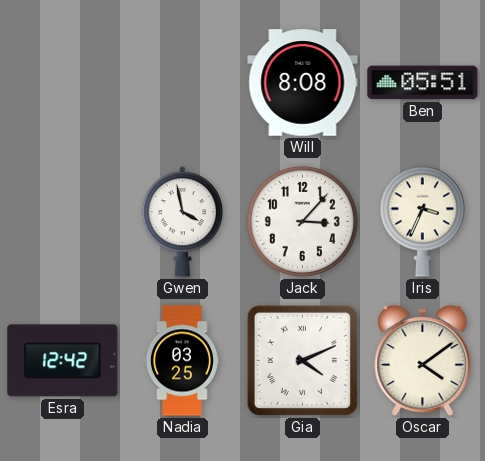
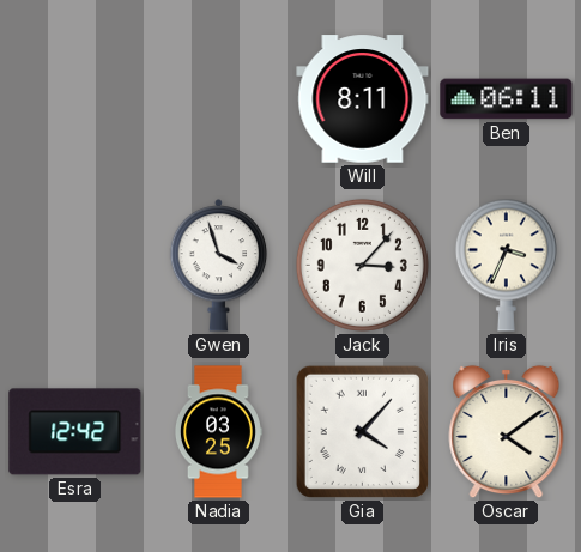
Will: 8:08 -> 8:11
Ben: 05:51 -> 06:11
Gwen: 3:58 -> 3:57
Gia: 4:11 -> 4:07
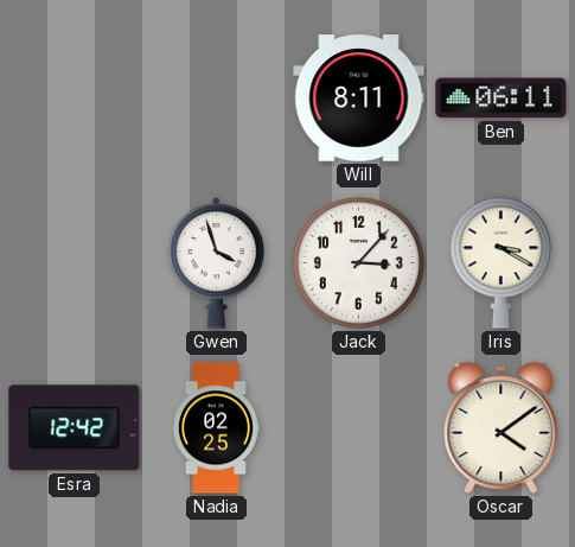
Iris: 3:34 -> 3:20
Nadia: 03:25 -> 02:25
Gia: 4:07 -> none
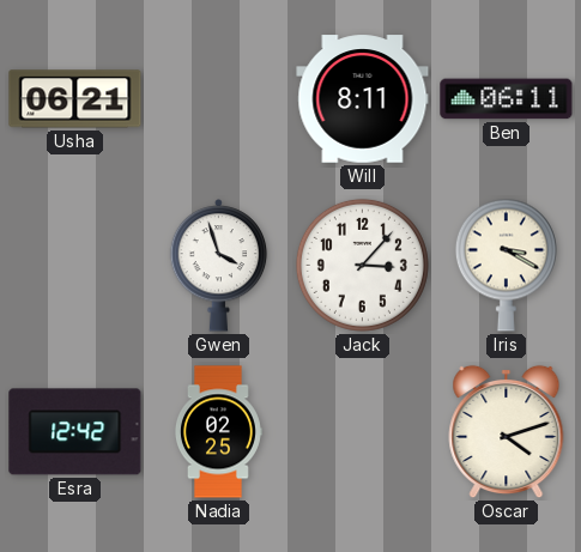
Usha: none -> 06:21
Oscar: 4:09 -> 4:12
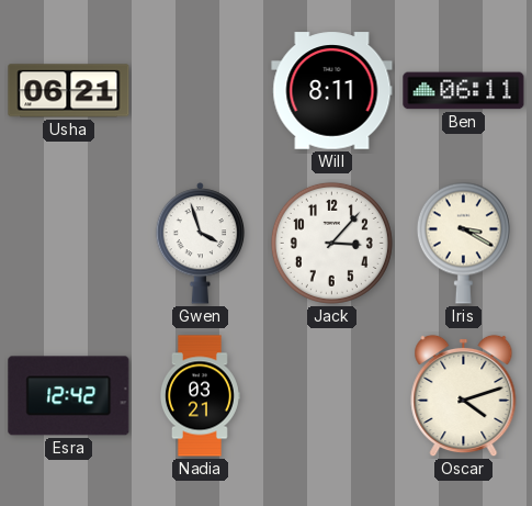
Nadia: 02:25 -> 03:21
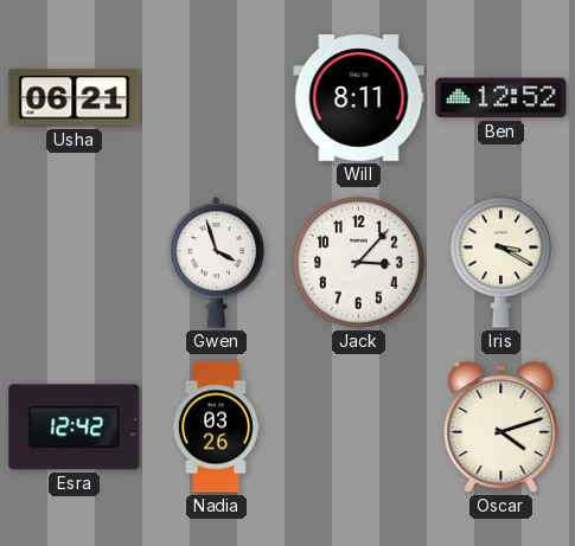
Ben: 06:11 -> 12:52
Nadia: 03:21 -> 03:26
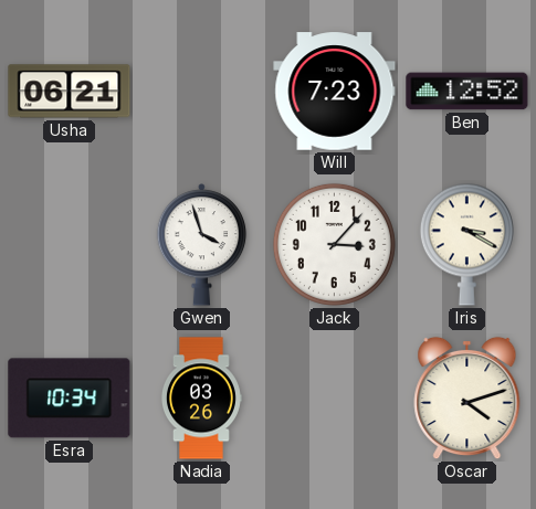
Will: 8:11 -> 7:23
Esra: 12:42 -> 10:34
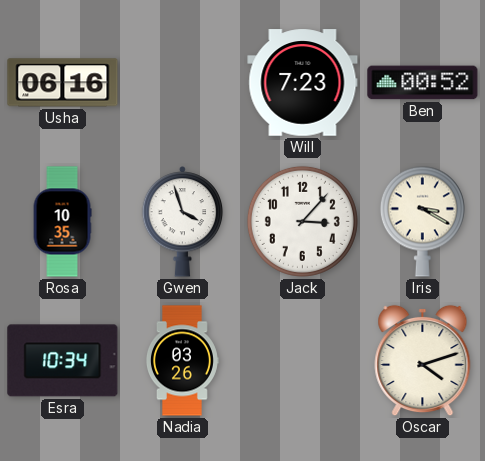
Usha: 06:21 -> 06:16
Ben: 12:52 -> 00:52
Rosa: none -> 10:35
